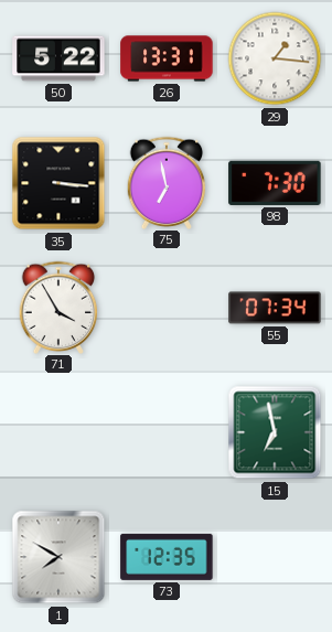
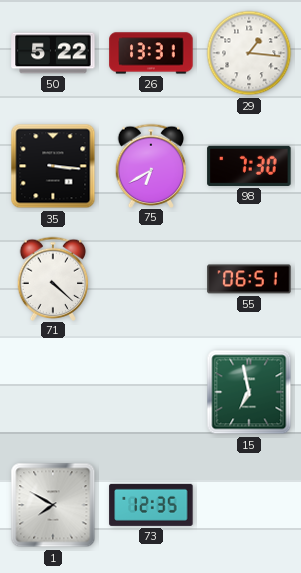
75: 6:58 -> 6:40
71: 3:55 -> 4:22
55: 07:34 -> 06:51
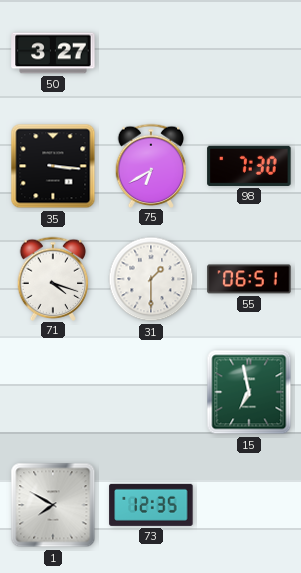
50: 5:22 -> 3:27
26: 13:31 -> none
29: 1:16 -> none
71: 4:22 -> 4:18
31: none -> 1:30
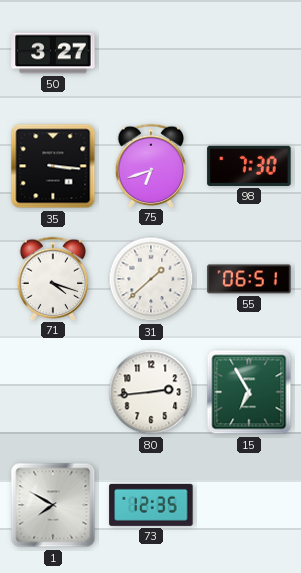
75: 6:40 -> 6:42
31: 1:30 -> 1:38
80: none -> 2:44
15: 6:58 -> 6:55
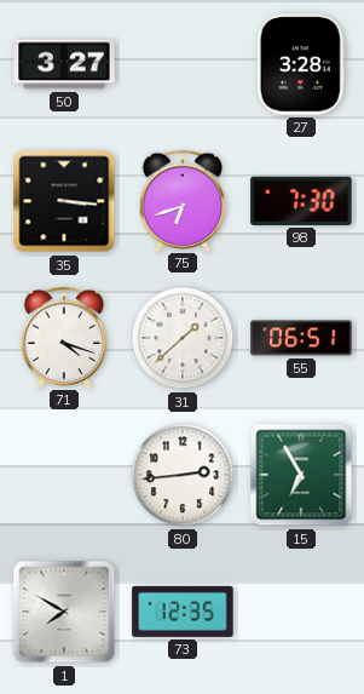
27: none -> 3:28
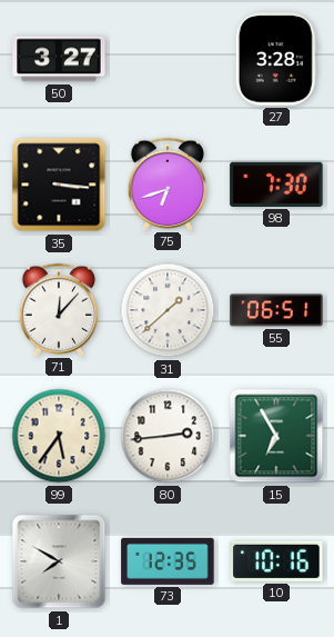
71: 4:18 -> 12:07
99: none -> 5:36
10: none -> 10:16
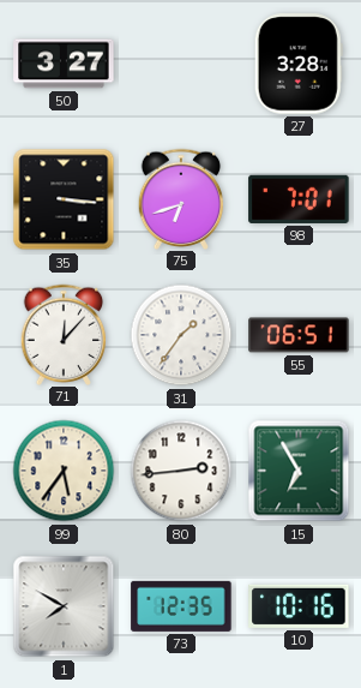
98: 7:30 -> 7:01
31: 1:38 -> 1:36
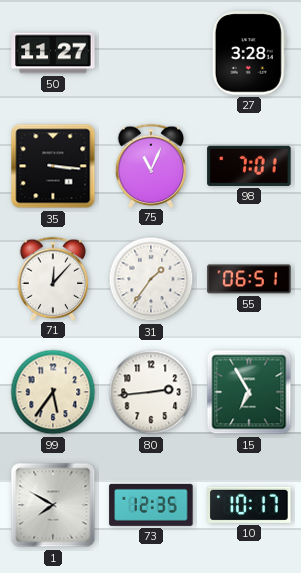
50: 3:27 -> 11:27
75: 6:42 -> 11:04
10: 10:16 -> 10:17
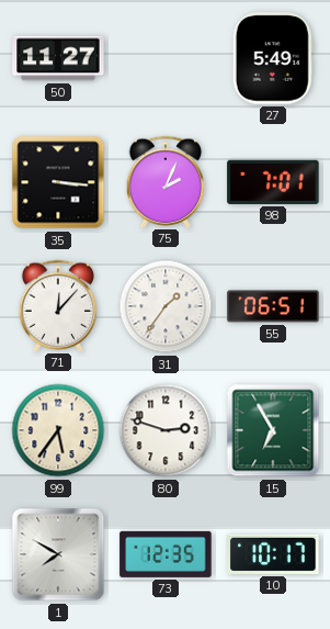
27: 3:28 -> 5:49
75: 11:04 -> 2:04
80: 2:44 -> 2:48
